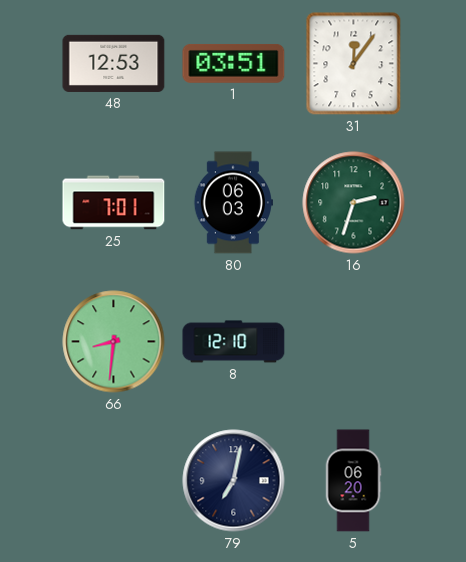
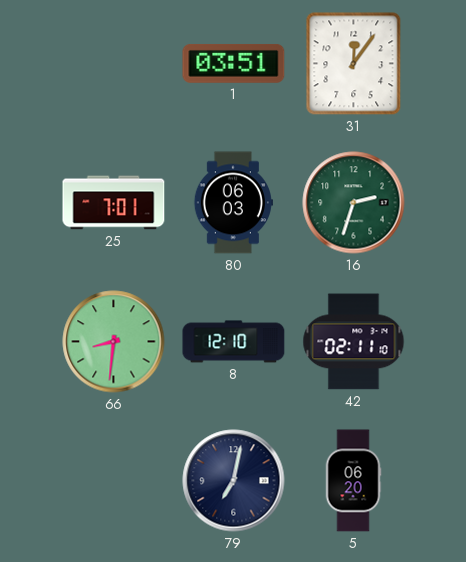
48: 12:53 -> none
42: none -> 02:11
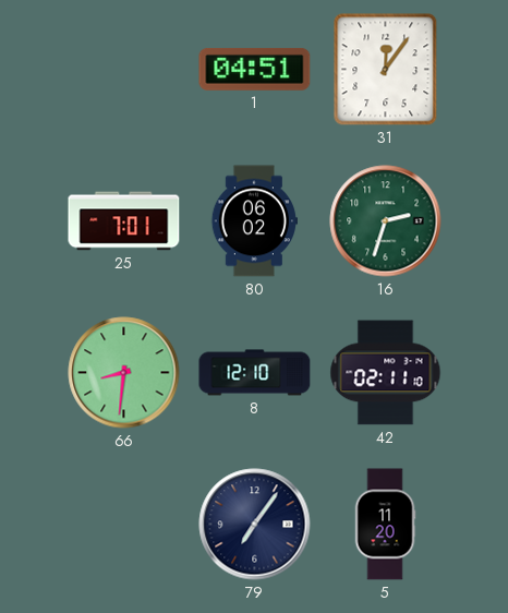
1: 03:51 -> 04:51
80: 06:03 -> 06:02
79: 7:02 -> 7:06
5: 06:20 -> 11:20
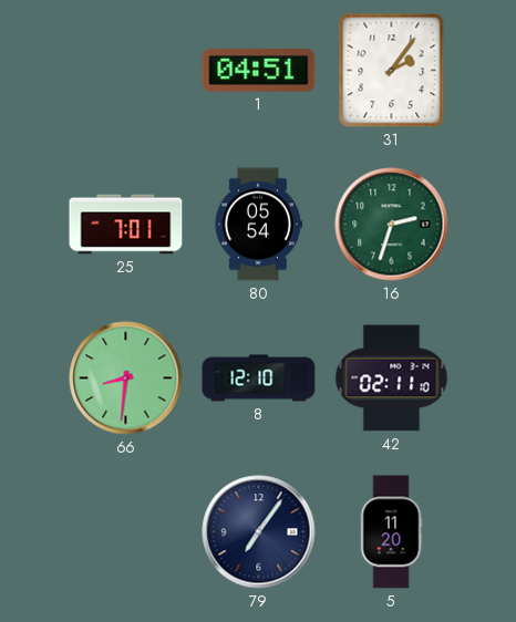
31: 12:06 -> 2:06
80: 06:02 -> 05:54
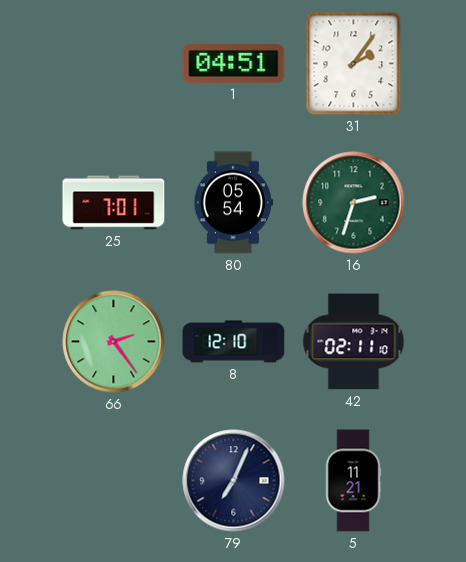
66: 8:31 -> 2:24
79: 7:06 -> 7:04
5: 11:20 -> 11:21
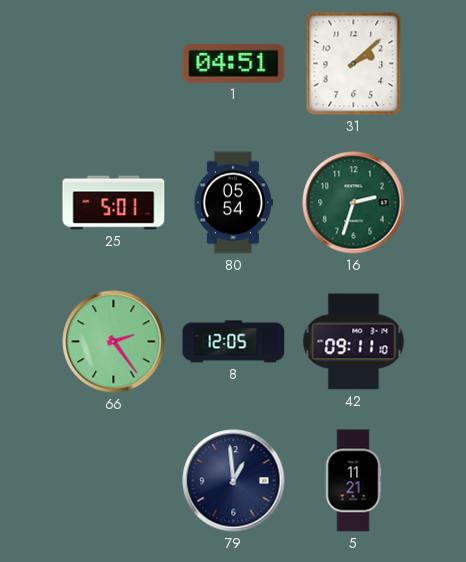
31: 2:06 -> 2:08
25: 7:01 -> 5:01
8: 12:10 -> 12:05
42: 02:11 -> 09:11
79: 7:04 -> 12:59
